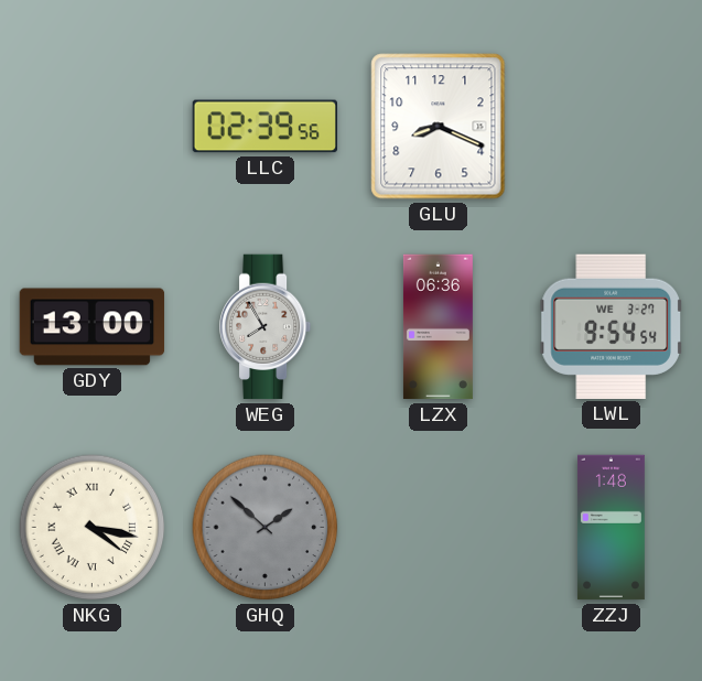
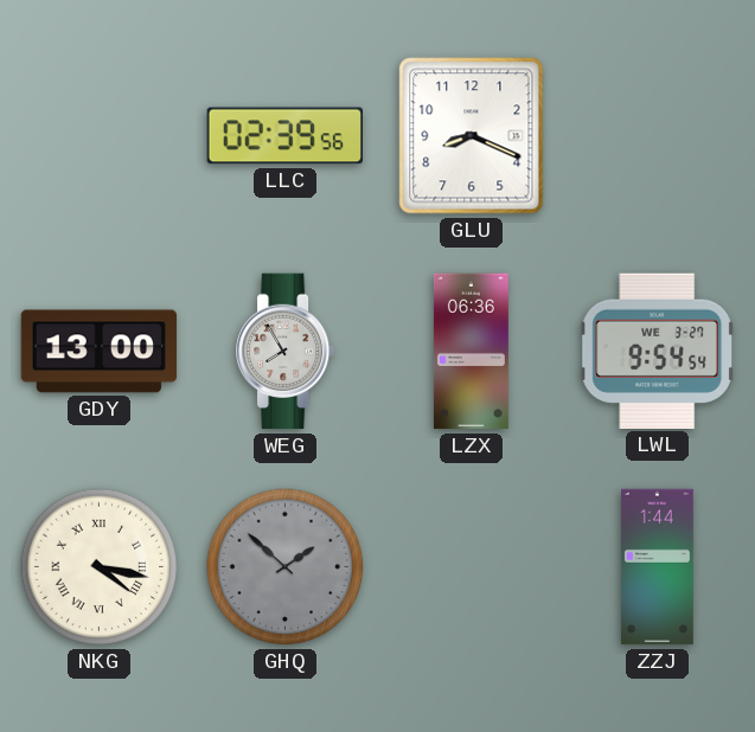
ZZJ: 1:48 -> 1:44
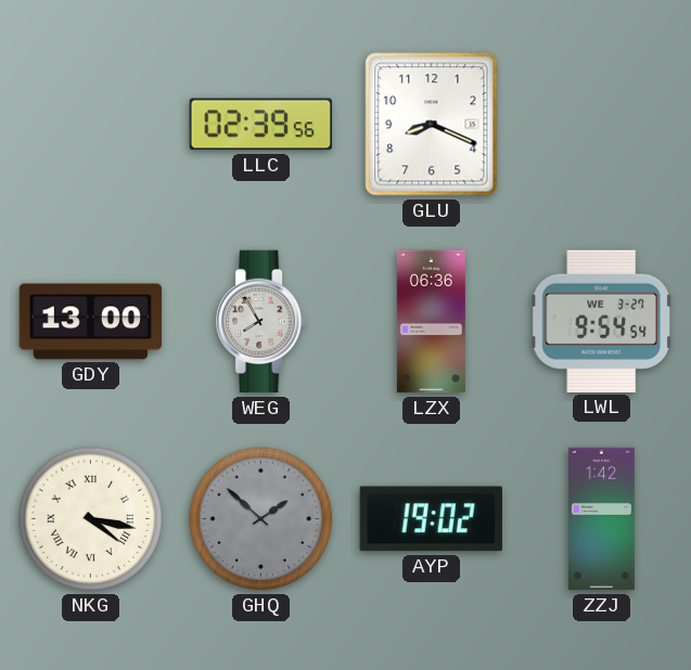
AYP: none -> 19:02
ZZJ: 1:44 -> 1:42
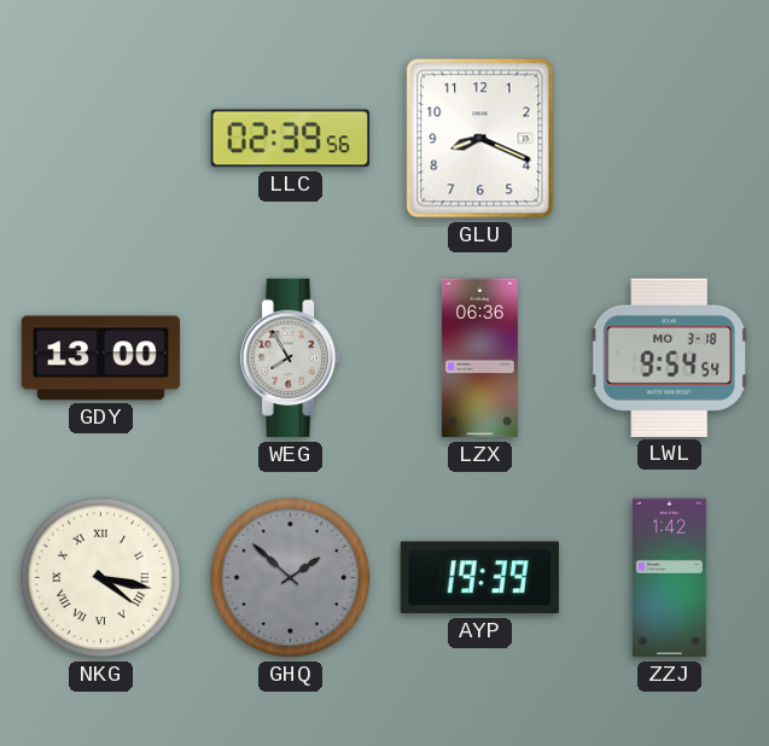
LWL date: WE 3-27 -> MO 3-18
AYP: 19:02 -> 19:39
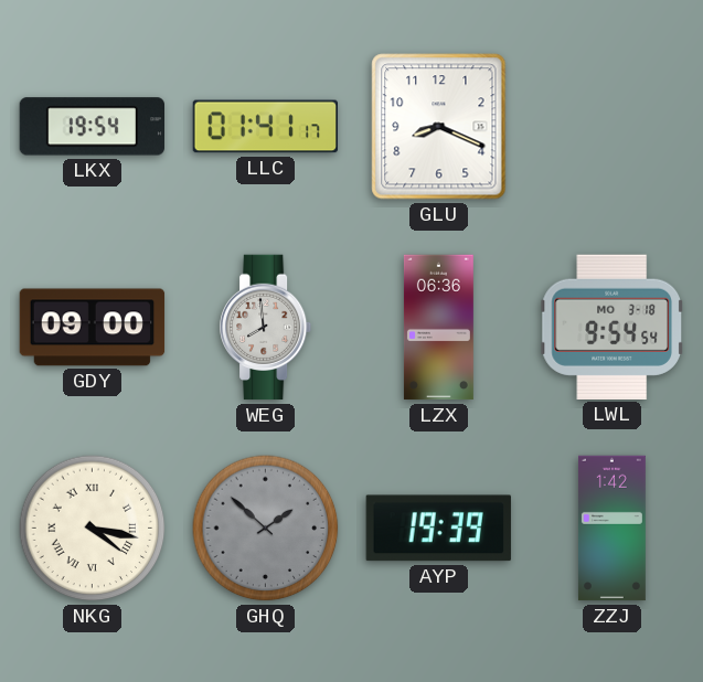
LKX: none -> 19:54
LLC: 02:39 -> 01:41
GDY: 13:00 -> 09:00
WEG: 7:55 -> 7:59
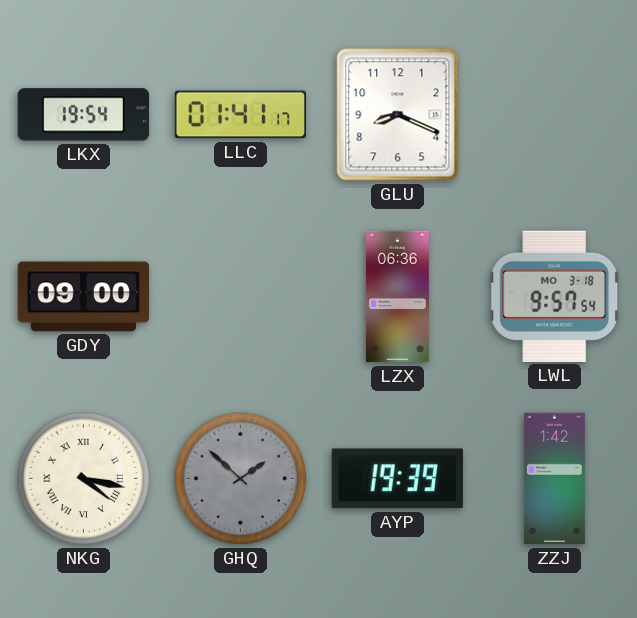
WEG: 7:59 -> none
LWL: 9:54 -> 9:57
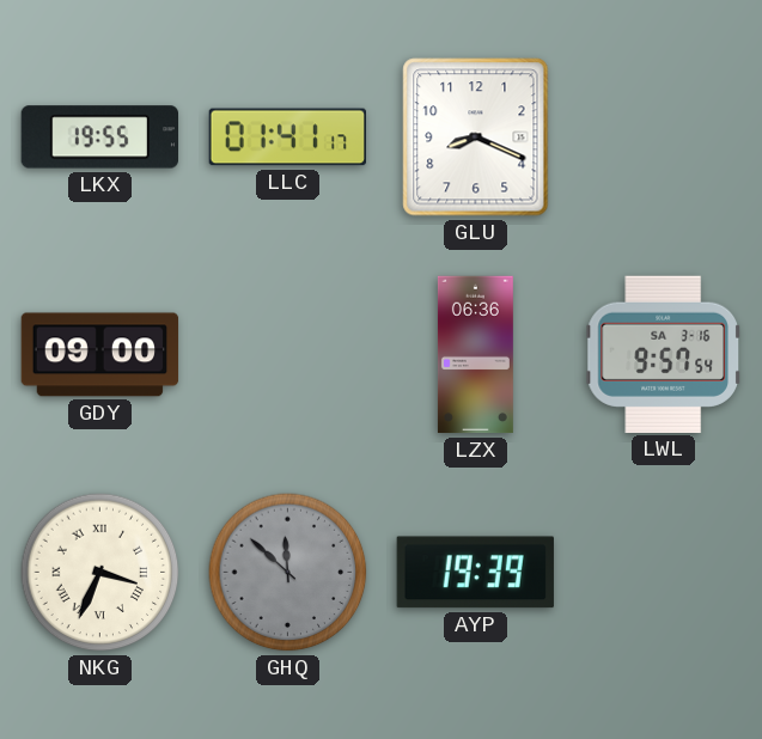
LKX: 19:54 -> 19:55
LWL date: MO 3-18 -> SA 3-16
NKG: 4:17 -> 3:34
GHQ: 1:52 -> 11:52
ZZJ: 1:42 -> none
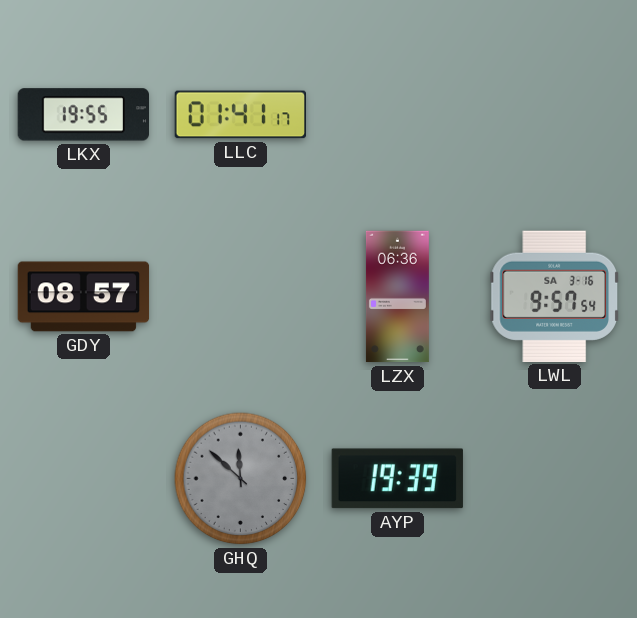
GLU: 8:19 -> none
GDY: 09:00 -> 08:57
NKG: 3:34 -> none
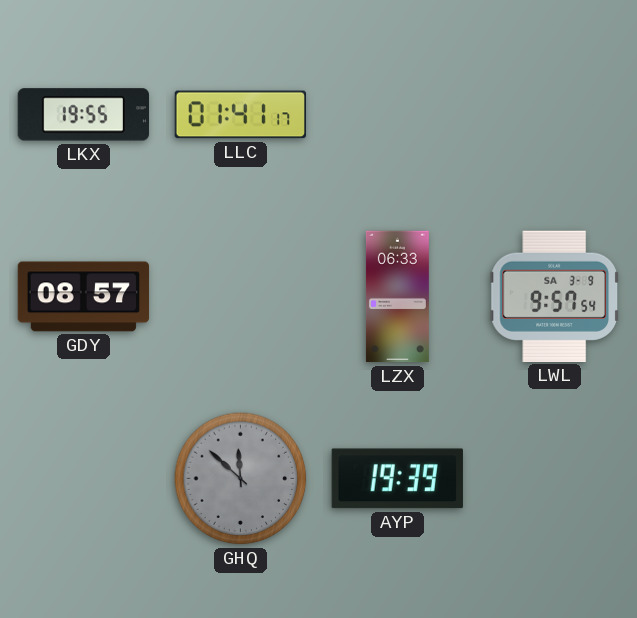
LZX: 06:36 -> 06:33
LWL date: SA 3-16 -> SA 3-9
